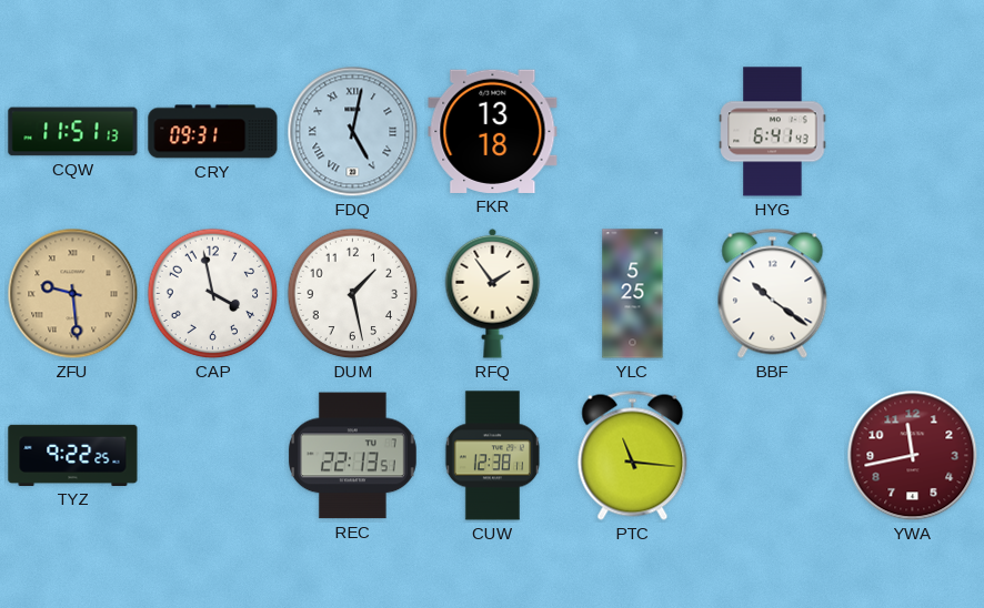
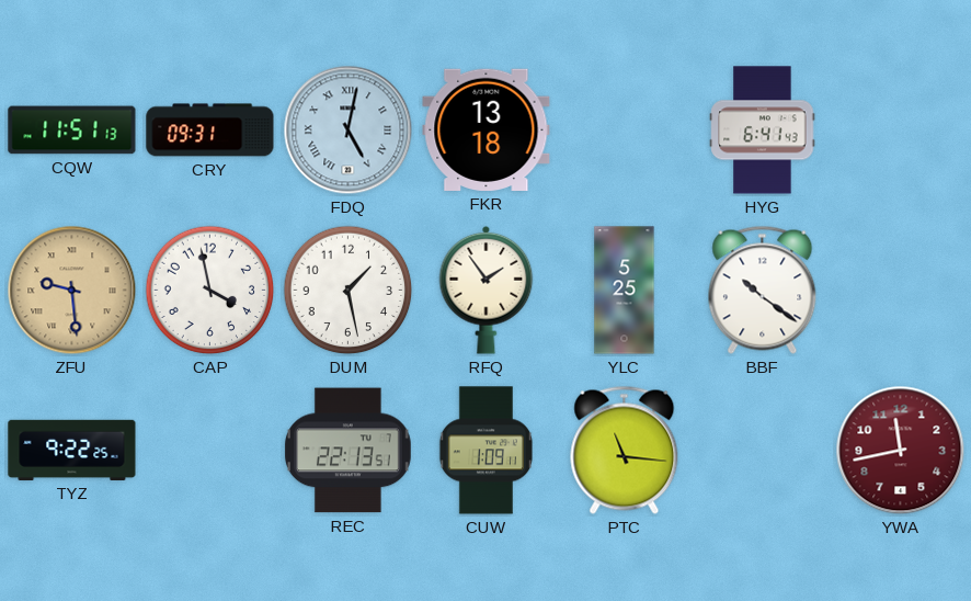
CUW: 12:38 -> 1:09
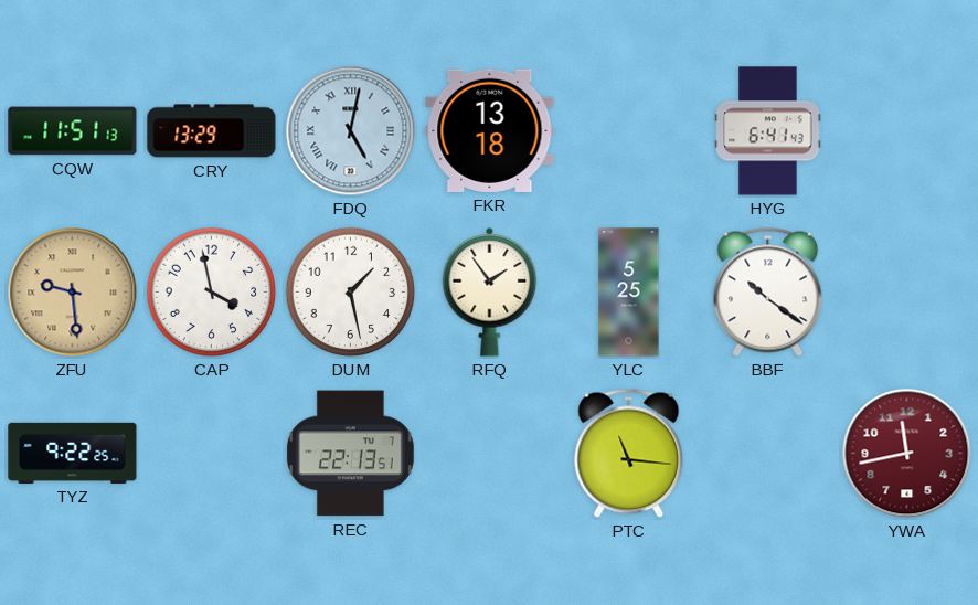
CRY: 09:31 -> 13:29
CUW: 1:09 -> none
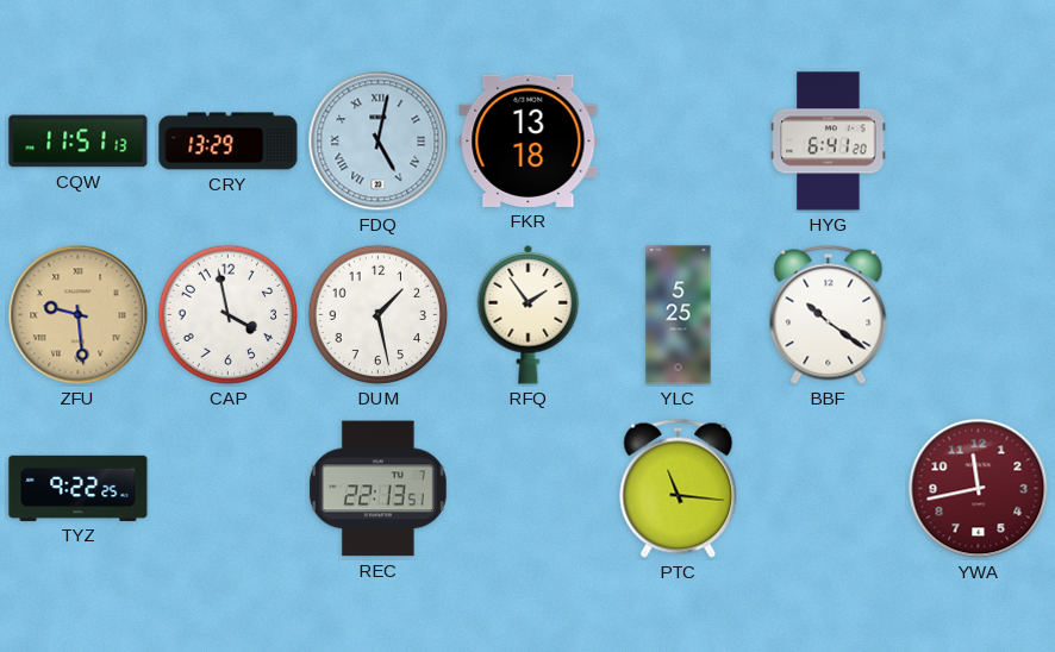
HYG: 6:41:43 -> 6:41:20
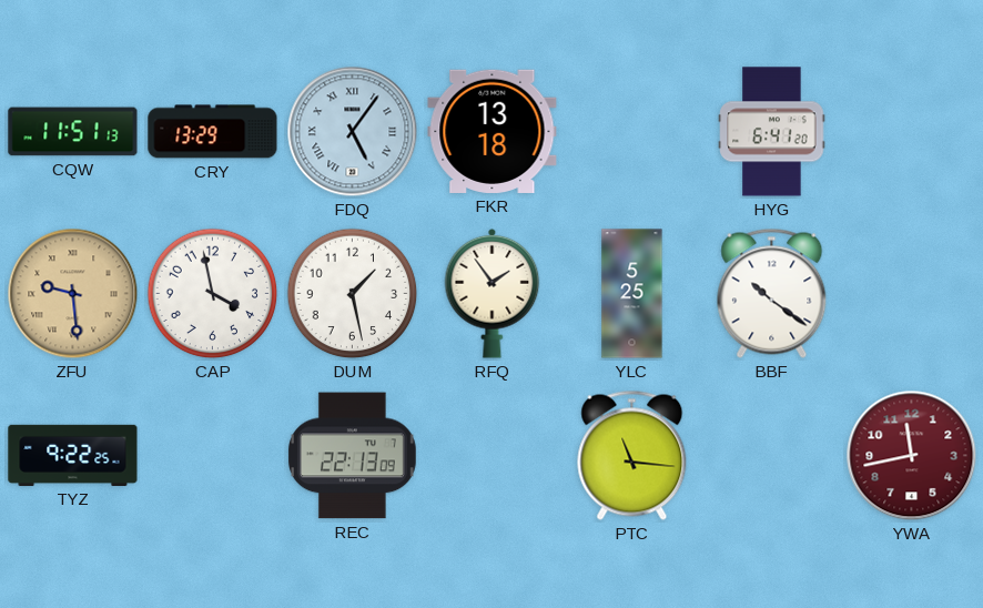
FDQ: 5:02 -> 5:06
REC: 22:13:51 -> 22:13:09
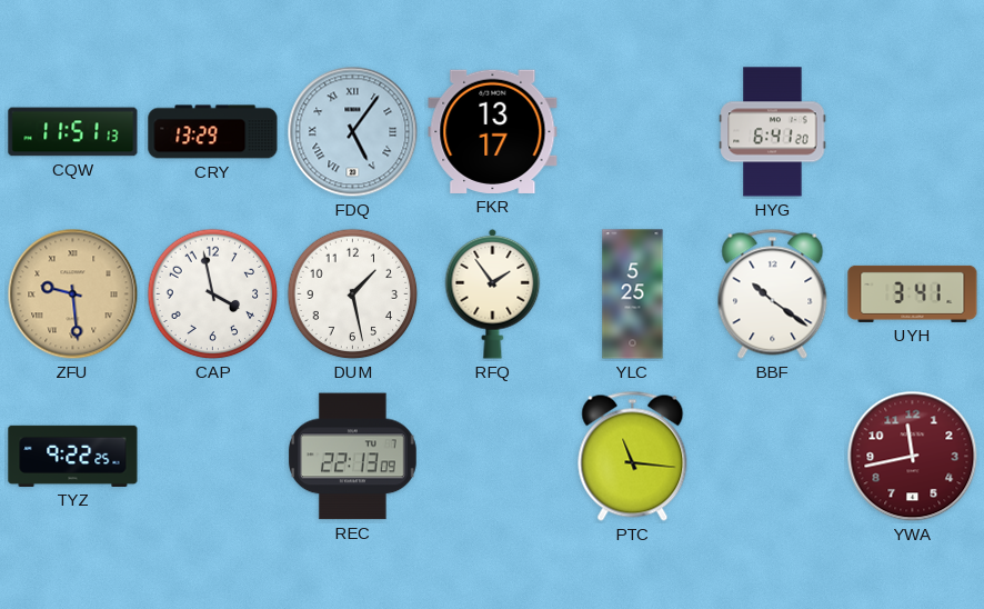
FKR: 13:18 -> 13:17
UYH: none -> 3:41
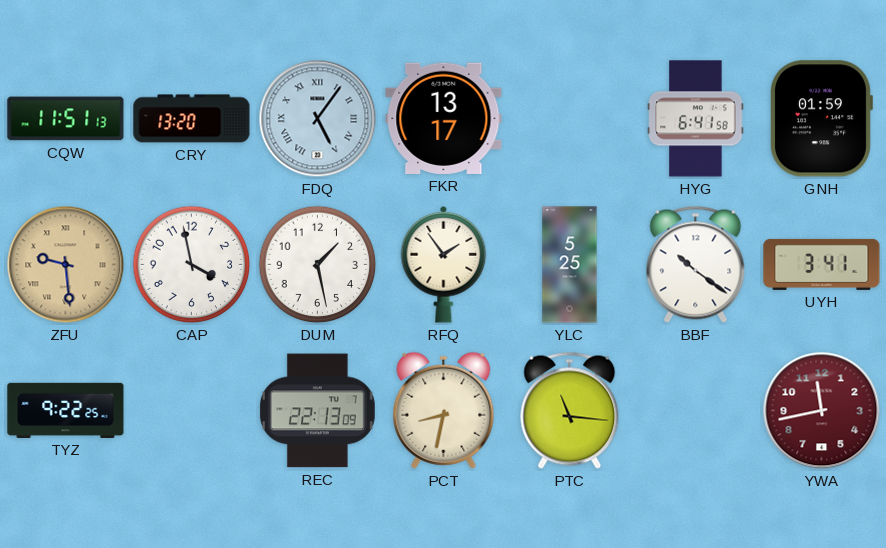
CRY: 13:29 -> 13:20
HYG: 6:41:20 -> 6:41:58
GNH: none -> 01:59
PCT: none -> 8:32
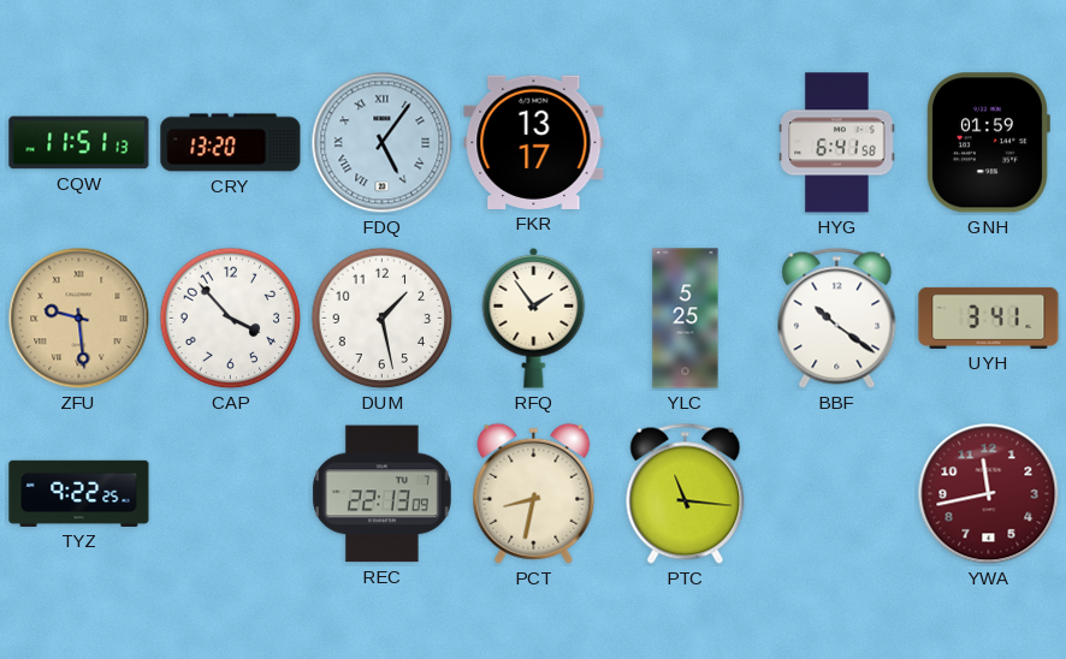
CAP: 3:58 -> 3:53
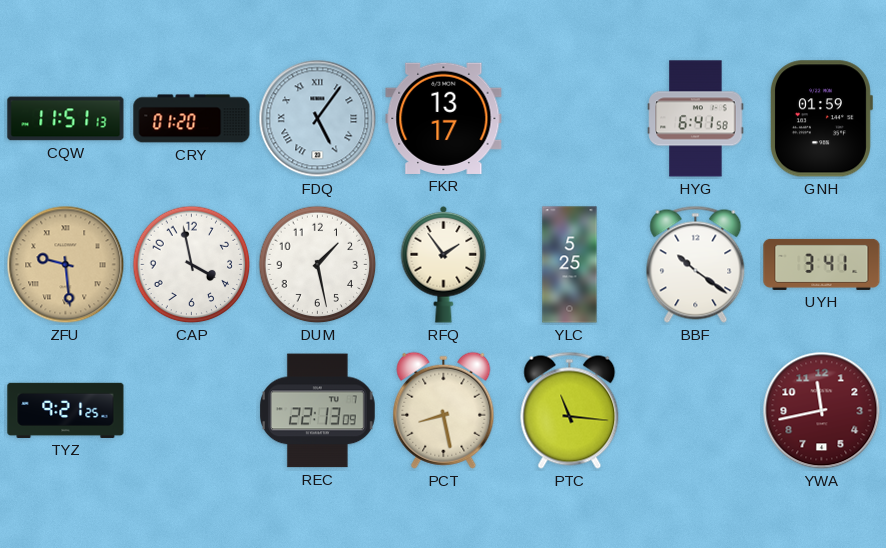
CRY: 13:20 -> 01:20
CAP: 3:53 -> 3:58
TYZ: 9:22 -> 9:21
PCT: 8:32 -> 8:28
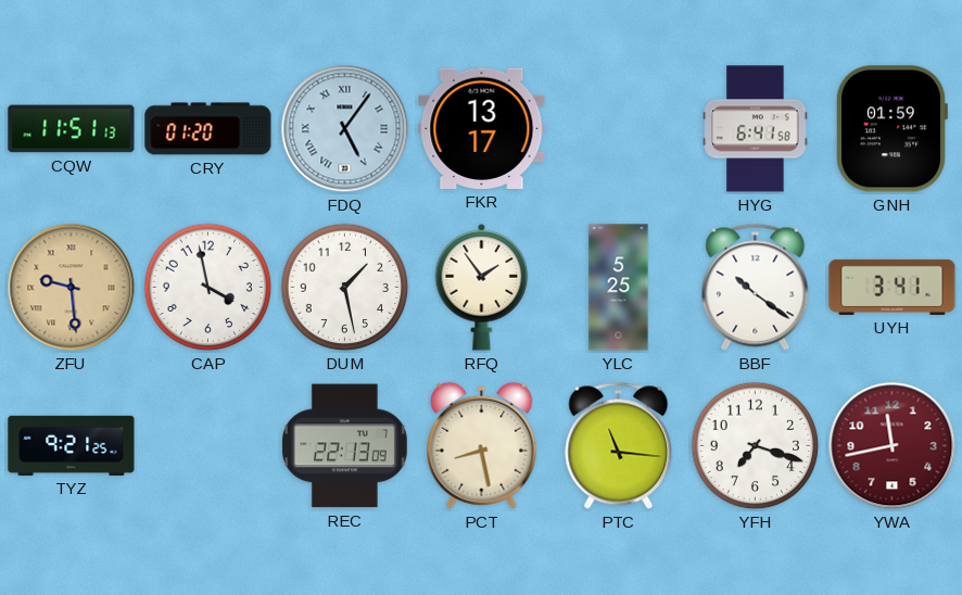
YFH: none -> 7:18
